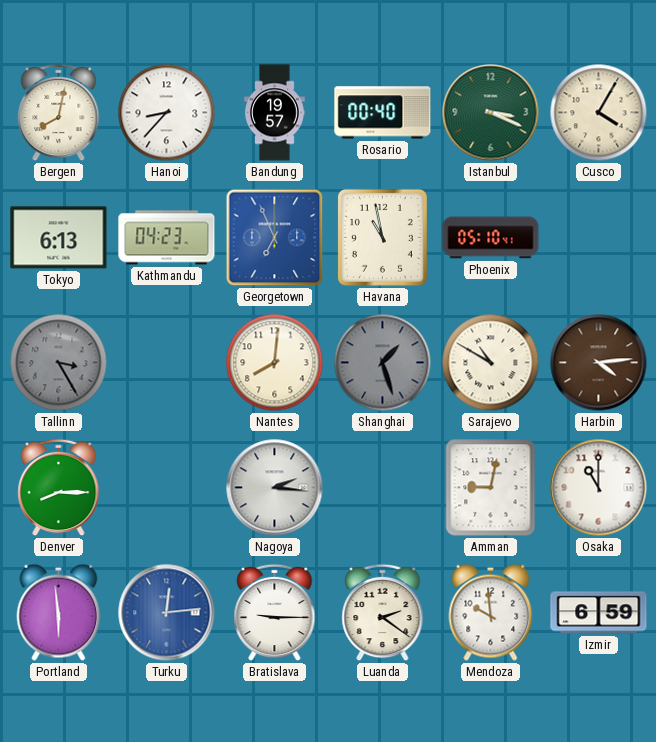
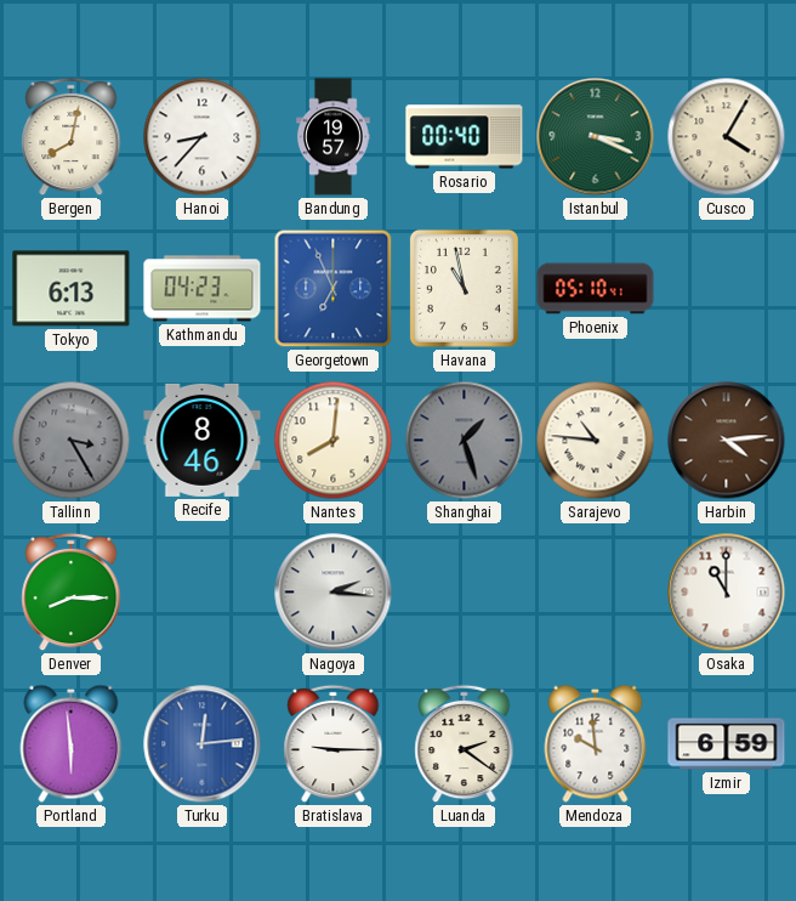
Recife: none -> 8:46
Sarajevo: 10:50 -> 10:46
Amman: 9:02 -> none
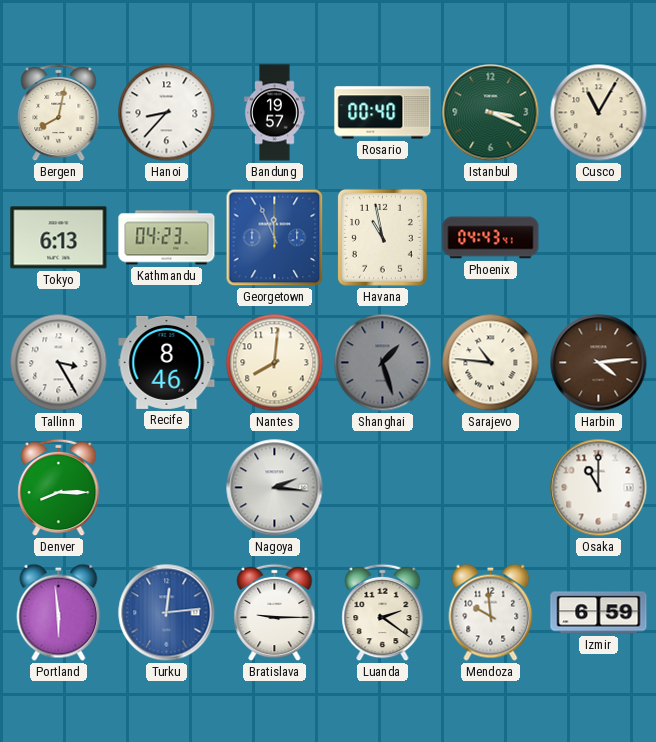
Cusco: 4:05 -> 11:05
Georgetown: 6:56 -> 11:56
Phoenix: 05:10 -> 04:43
Tallinn dial: grey -> white
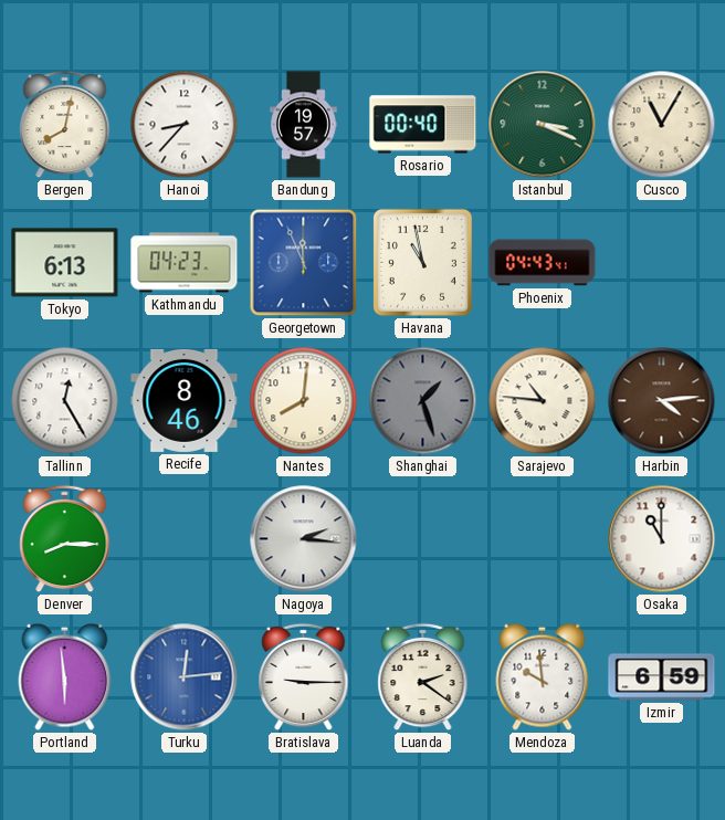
Tallinn: 3:25 -> 12:25
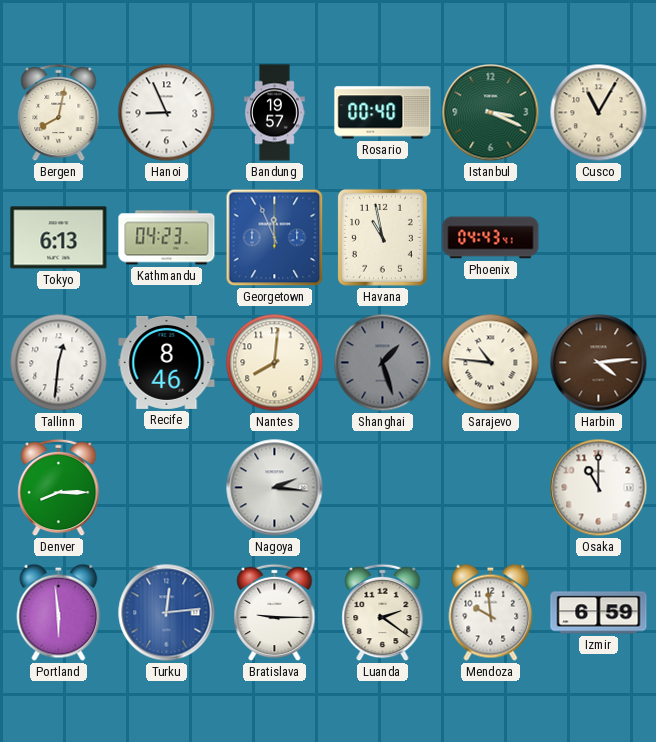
Hanoi: 8:37 -> 8:56
Tallinn: 12:25 -> 12:31
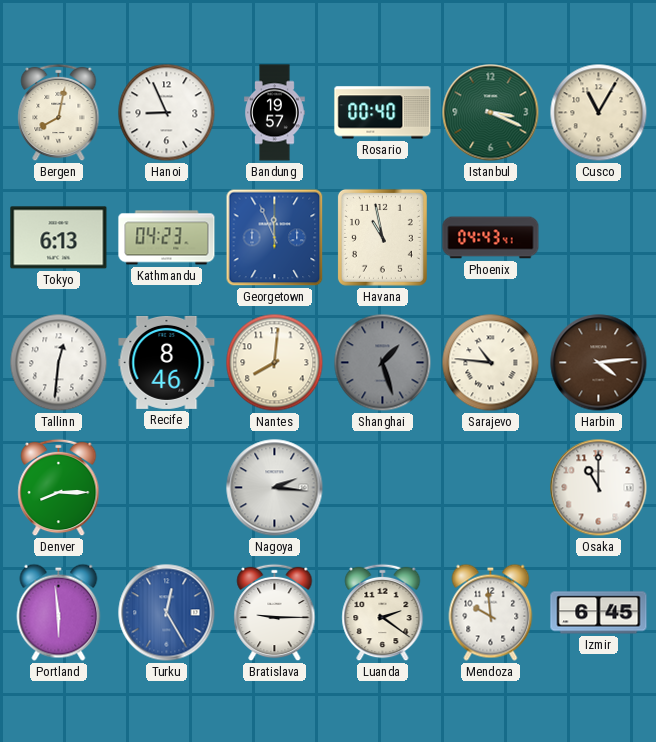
Turku: 12:14 -> 12:25
Izmir: 6:59 -> 6:45
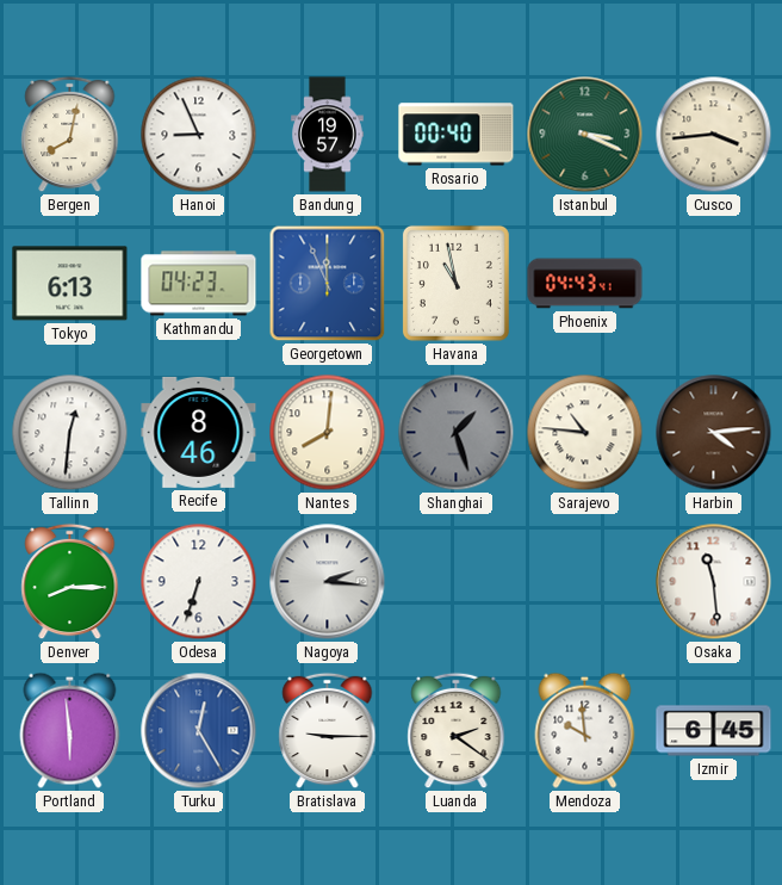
Cusco: 11:05 -> 3:44
Odesa: none -> 6:33
Osaka: 11:00 -> 11:29
